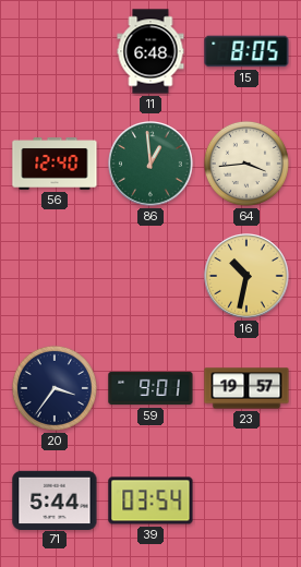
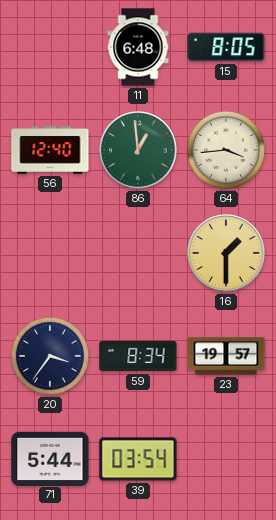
16: 10:32 -> 1:30
59: 9:01 -> 8:34
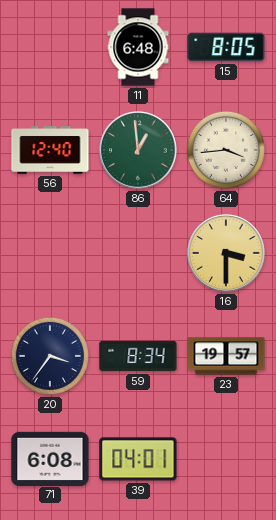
16: 1:30 -> 3:30
71: 5:44 -> 6:08
39: 03:54 -> 04:01
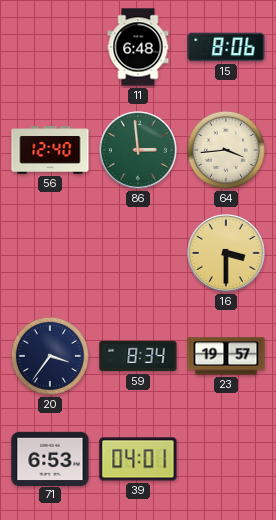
15: 8:05 -> 8:06
86: 12:59 -> 2:59
71: 6:08 -> 6:53
